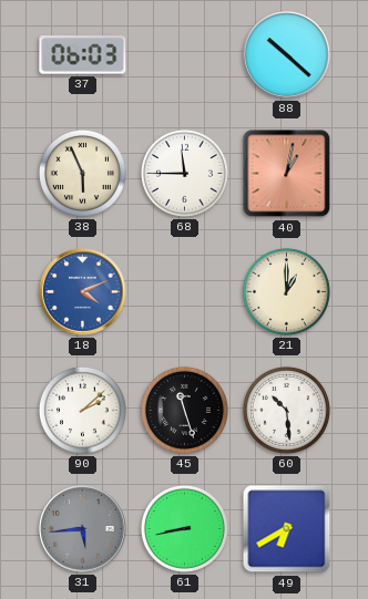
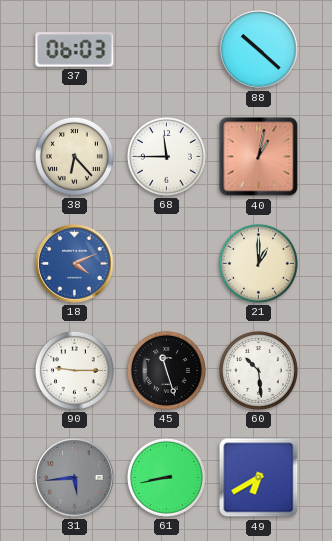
38: 5:56 -> 6:23
90: 2:08 -> 9:15
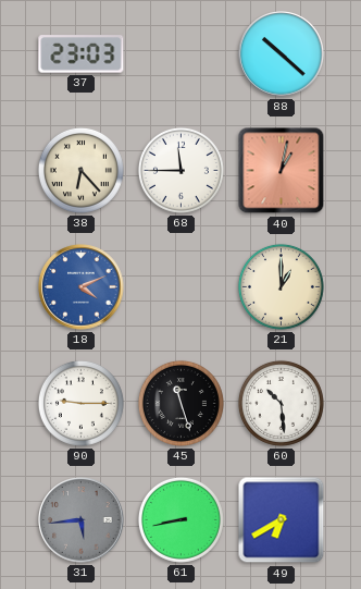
37: 06:03 -> 23:03
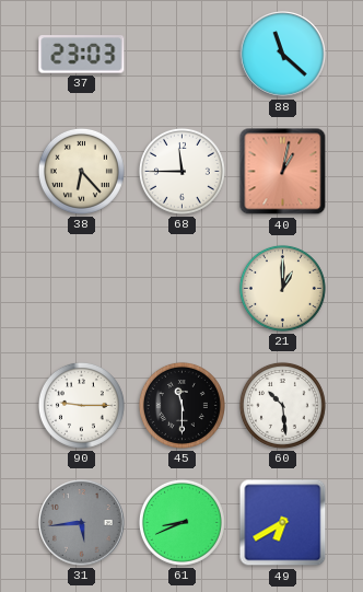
88: 10:22 -> 11:22
18: 4:11 -> none
45: 11:27 -> 11:30
61: 8:43 -> 8:41
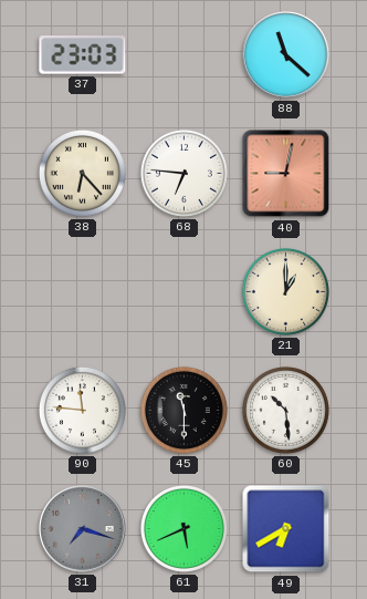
68: 11:45 -> 6:46
40: 1:02 -> 9:02
90: 9:15 -> 11:46
31: 5:44 -> 7:18
61: 8:41 -> 5:41
